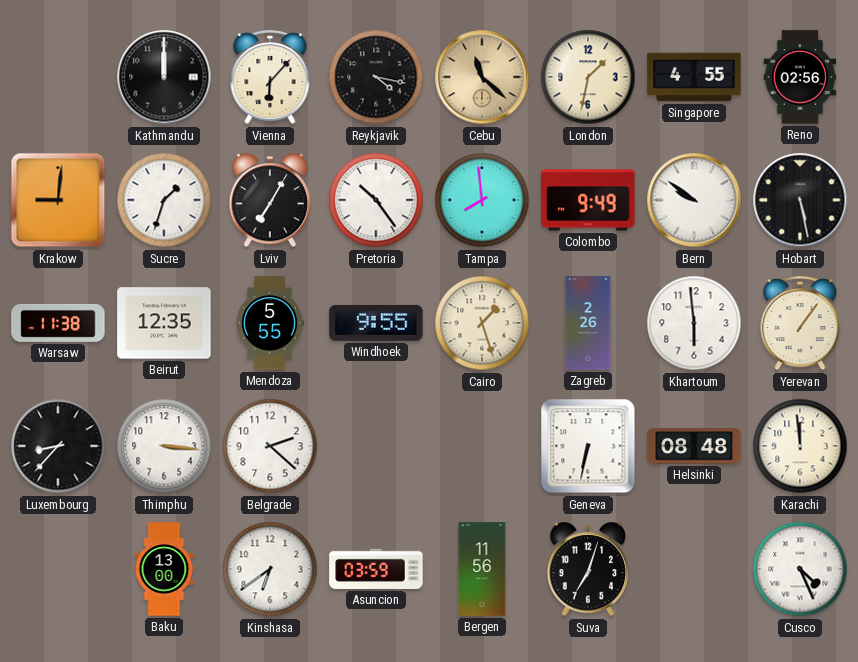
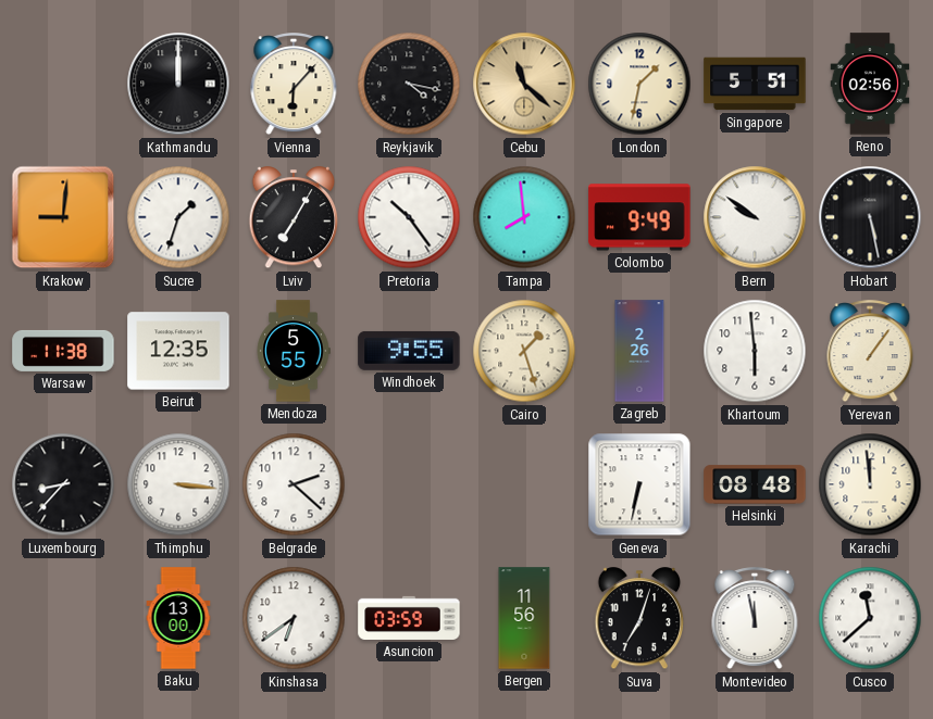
Singapore: 4:55 -> 5:51
Montevideo: none -> 11:58
Cusco: 4:26 -> 11:38
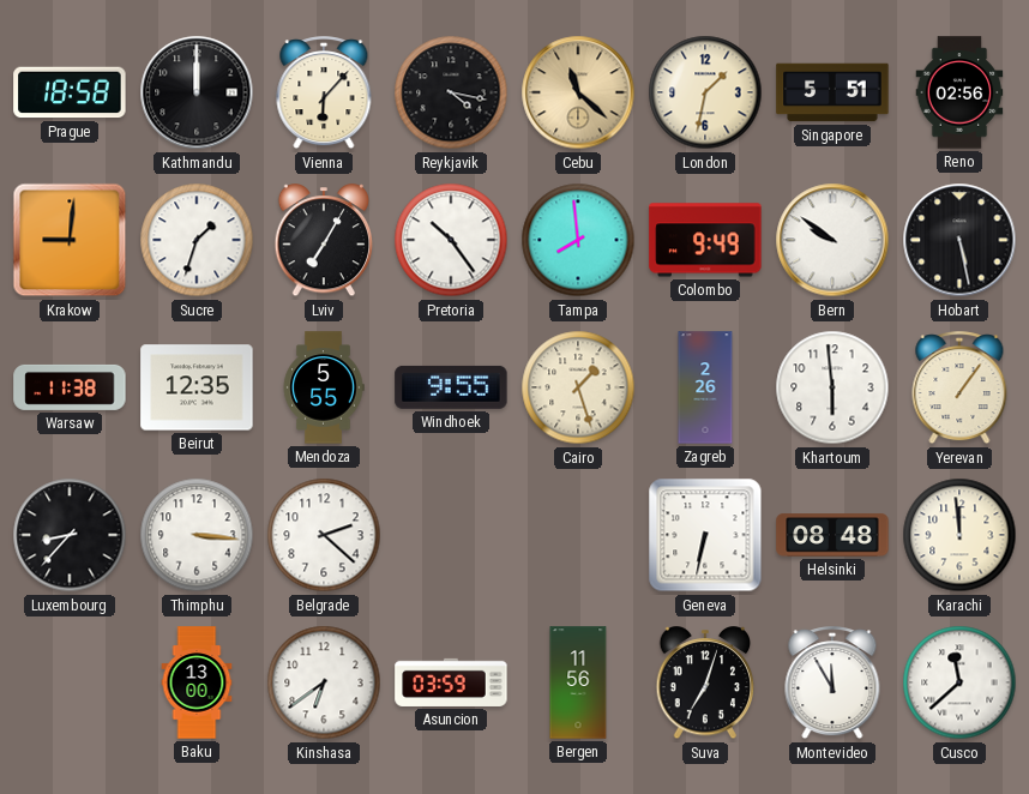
Prague: none -> 18:58
Montevideo: 11:58 -> 11:55
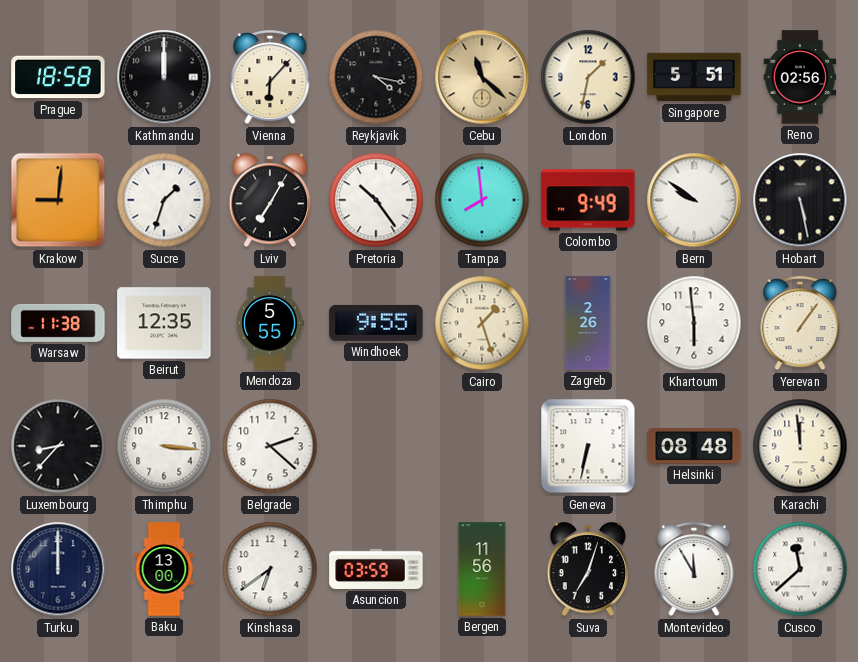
Turku: none -> 12:00
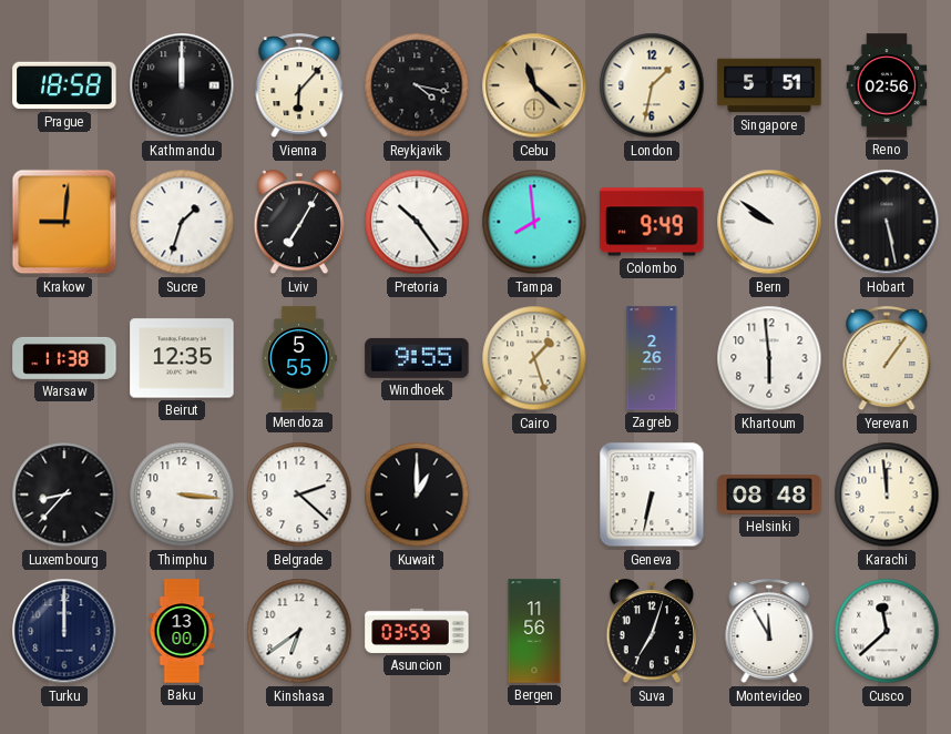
Kuwait: none -> 1:00
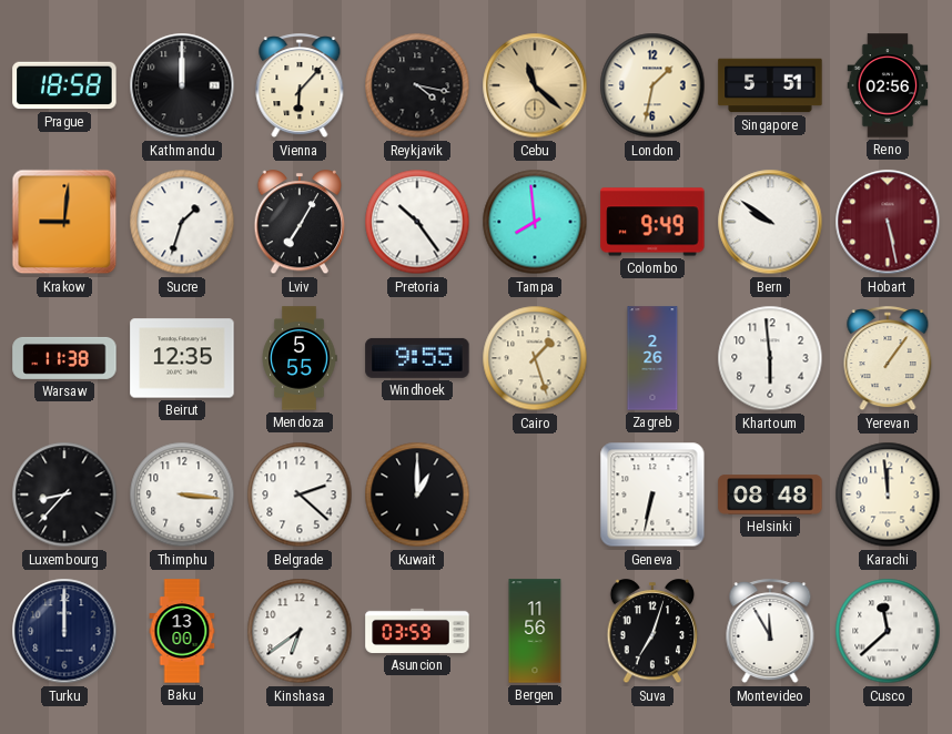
Hobart dial: black -> burgundy
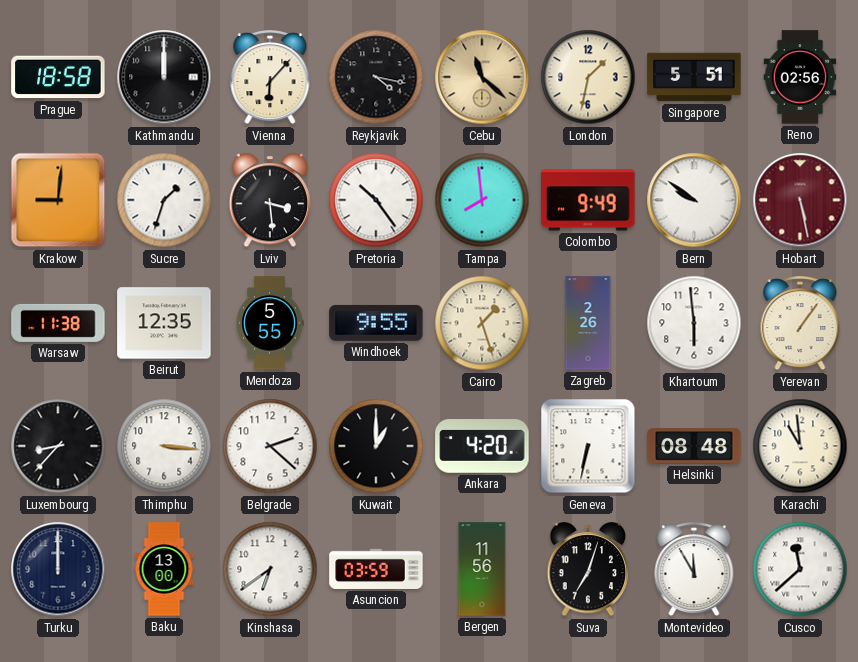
Lviv: 7:05 -> 3:29
Ankara: none -> 4:20
Karachi: 11:59 -> 10:59
